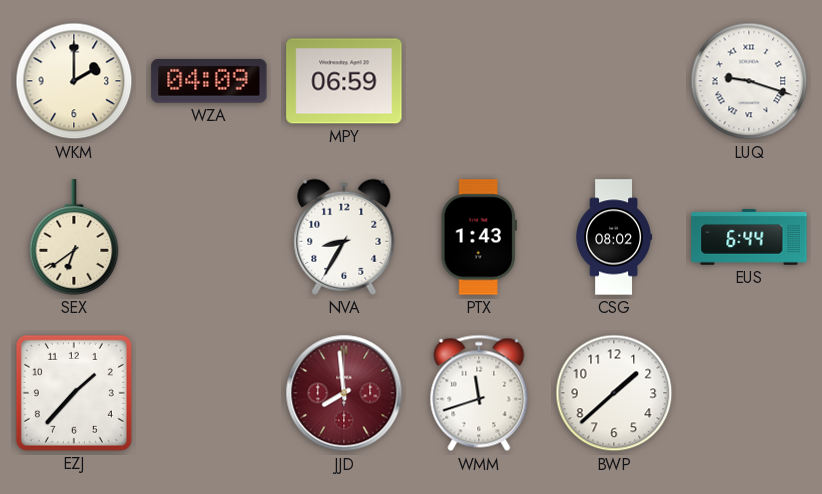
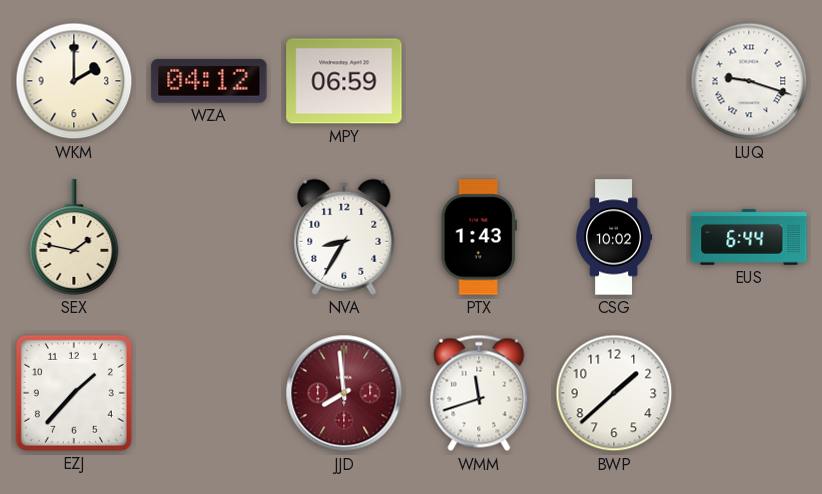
WZA: 04:09 -> 04:12
SEX: 6:39 -> 1:47
CSG: 08:02 -> 10:02
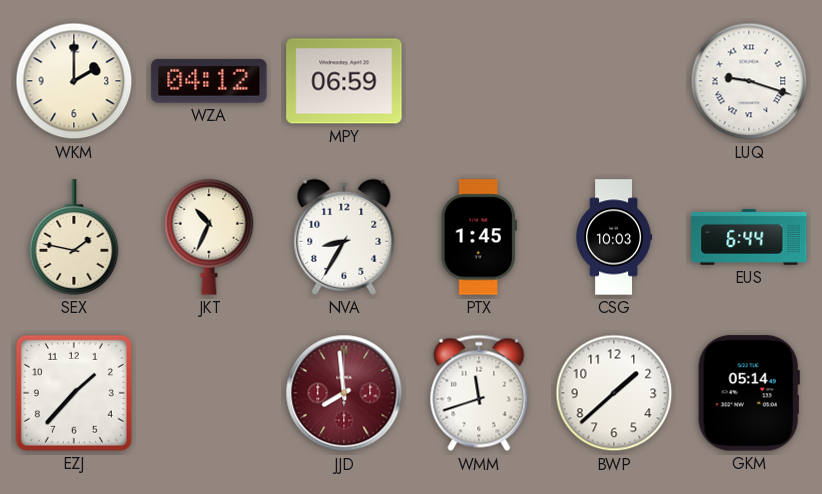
JKT: none -> 10:34
PTX: 1:43 -> 1:45
CSG: 10:02 -> 10:03
GKM: none -> 05:14
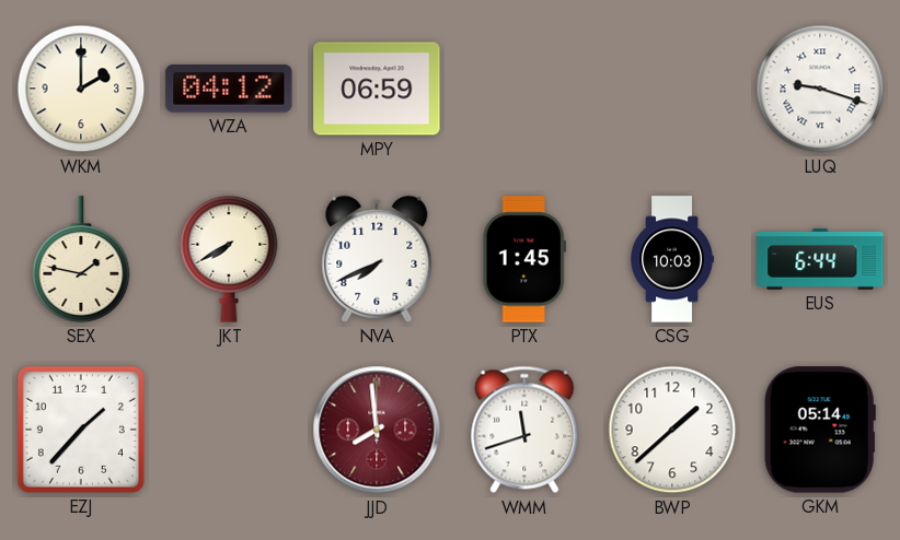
JKT: 10:34 -> 7:40
NVA: 8:35 -> 7:41
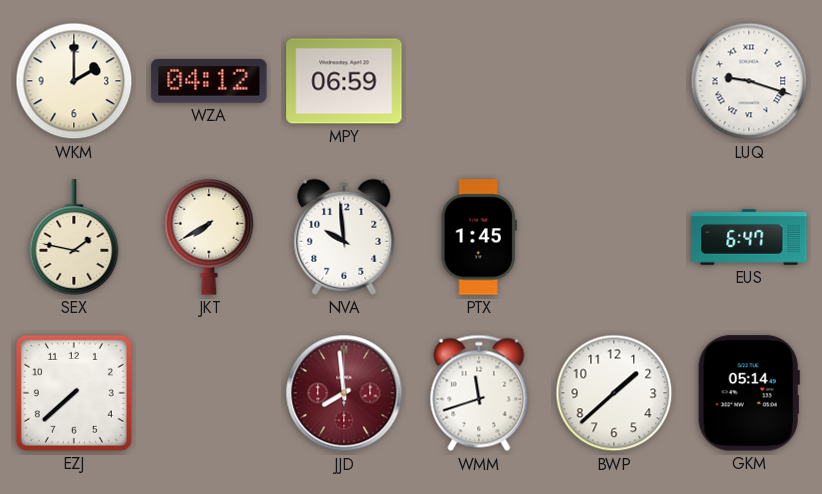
NVA: 7:41 -> 9:59
CSG: 10:03 -> none
EUS: 6:44 -> 6:47
EZJ: 1:37 -> 7:38
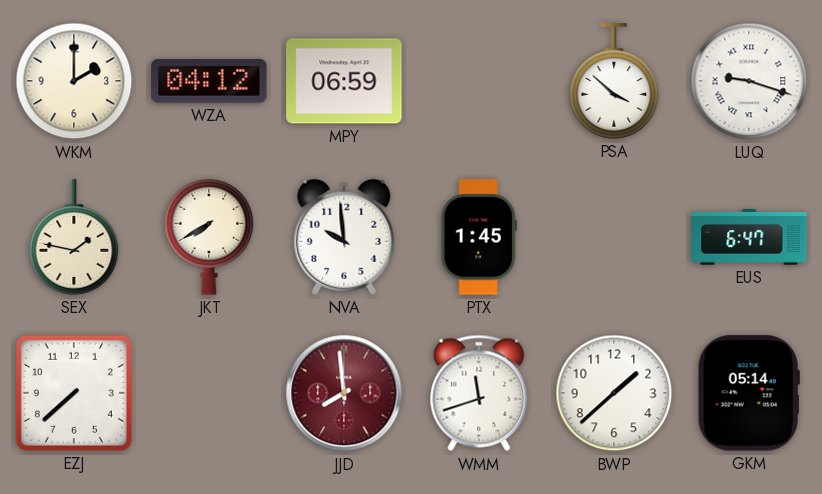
PSA: none -> 3:52
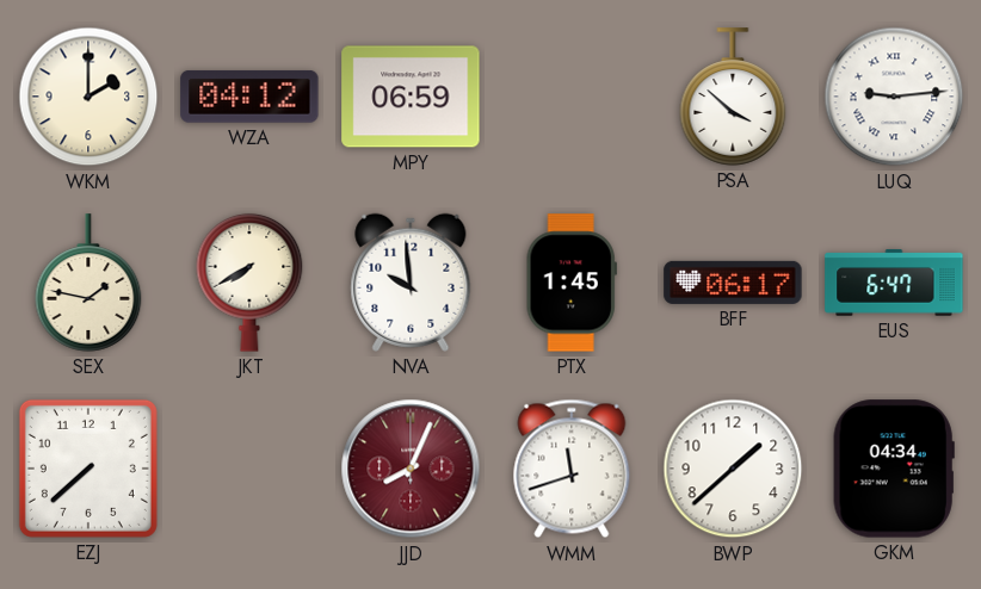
LUQ: 9:18 -> 9:14
BFF: none -> 06:17
JJD: 7:59 -> 8:04
GKM: 05:14 -> 04:34
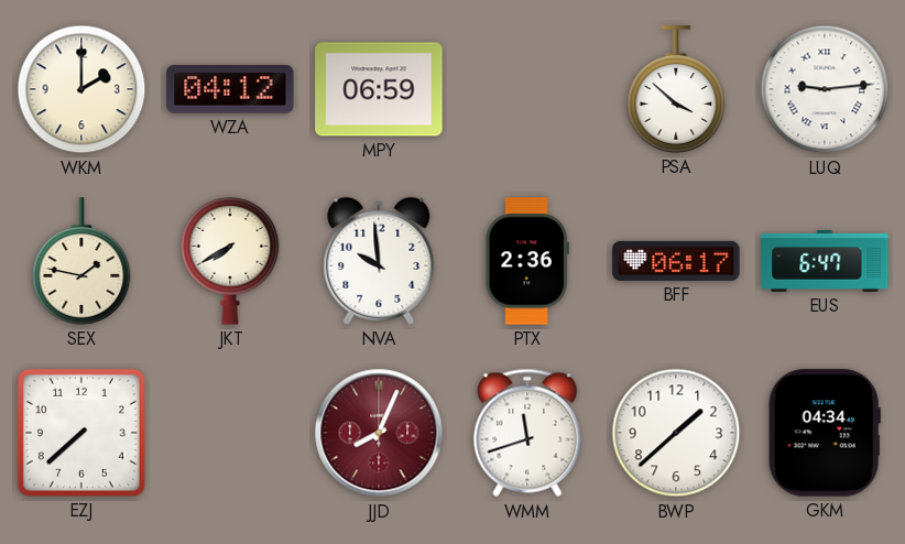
PTX: 1:45 -> 2:36
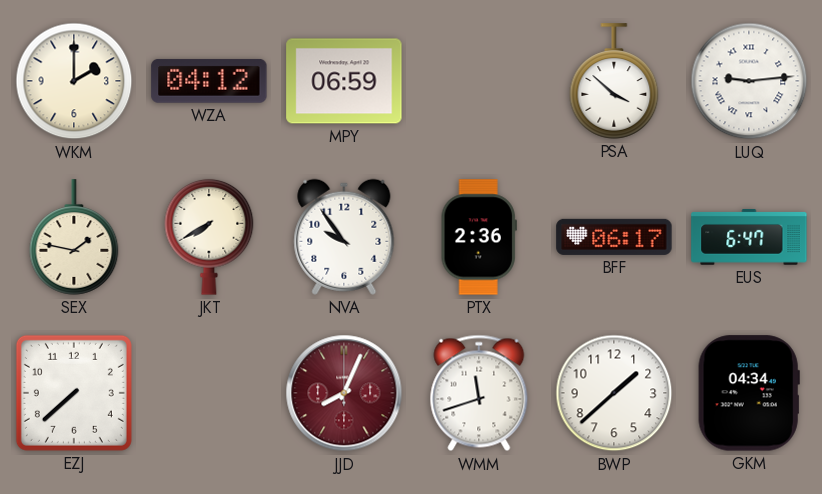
NVA: 9:59 -> 9:54
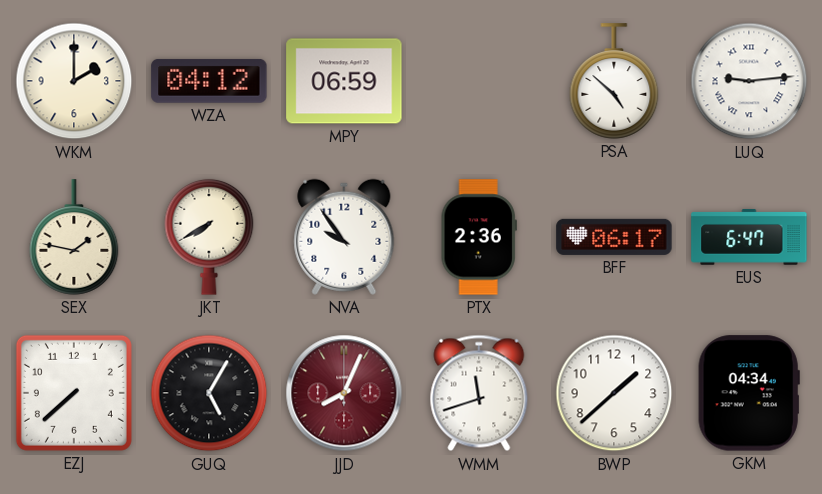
PSA: 3:52 -> 4:52
GUQ: none -> 5:05
